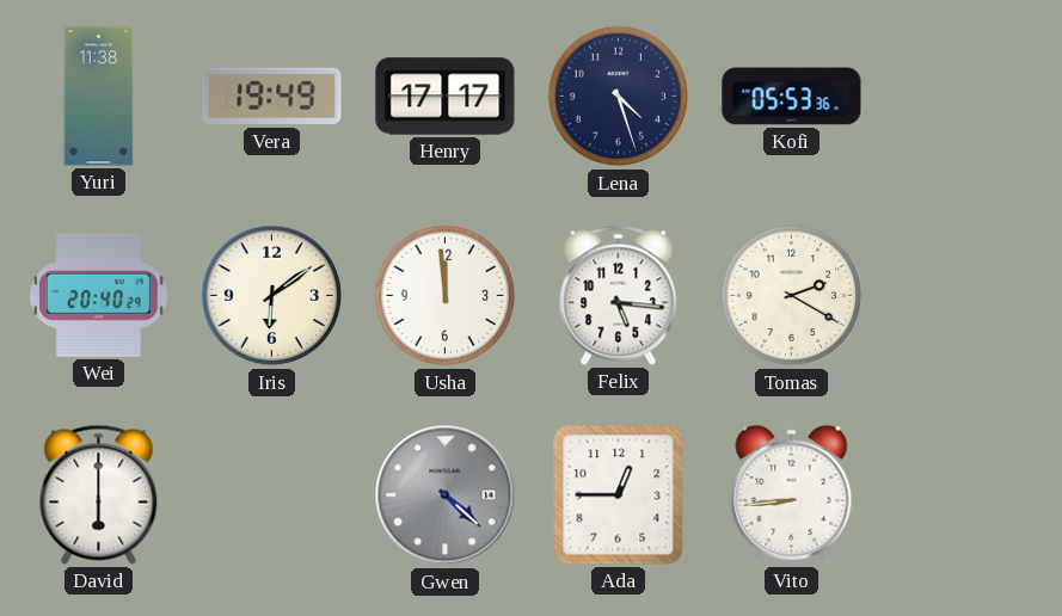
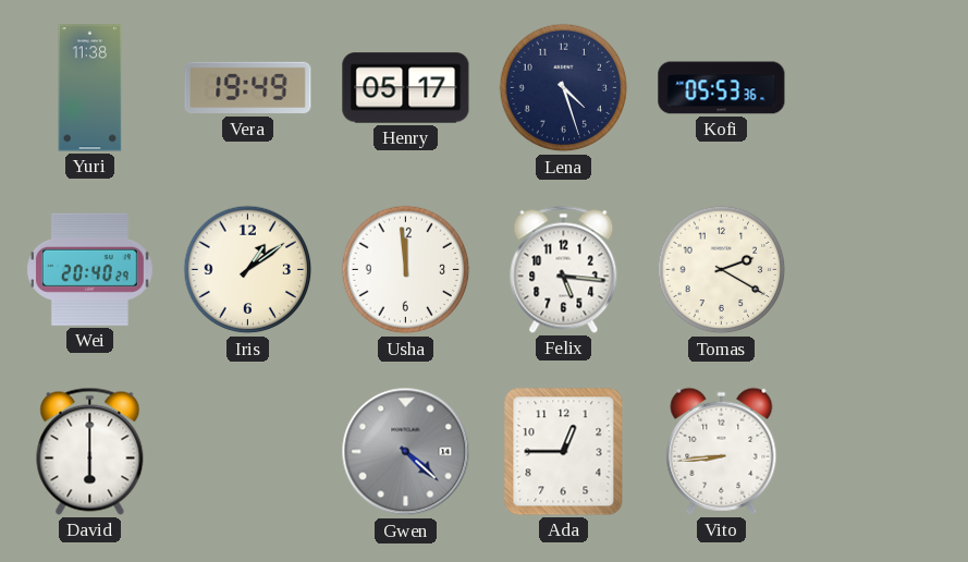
Henry: 17:17 -> 05:17
Iris: 6:09 -> 1:09
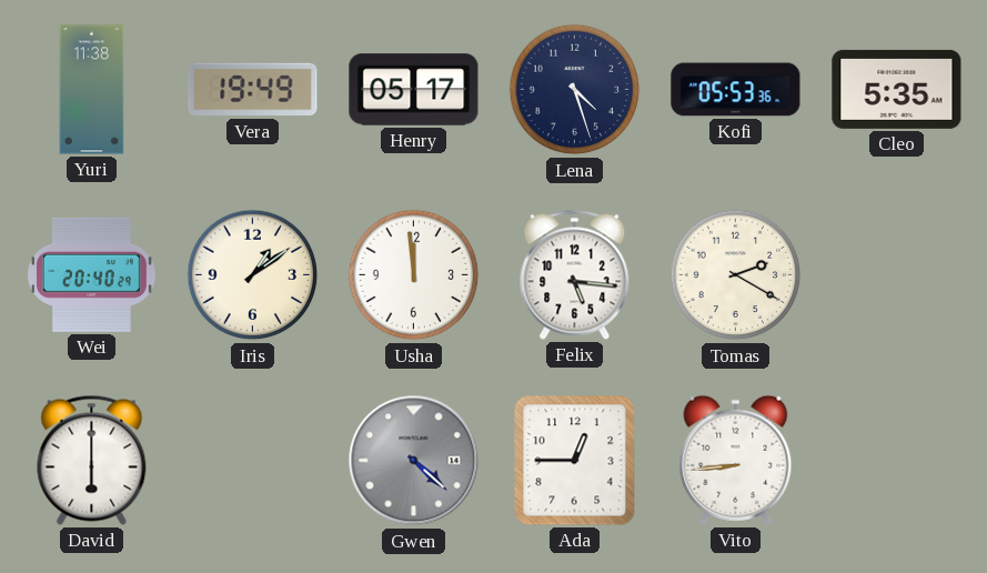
Cleo: none -> 5:35
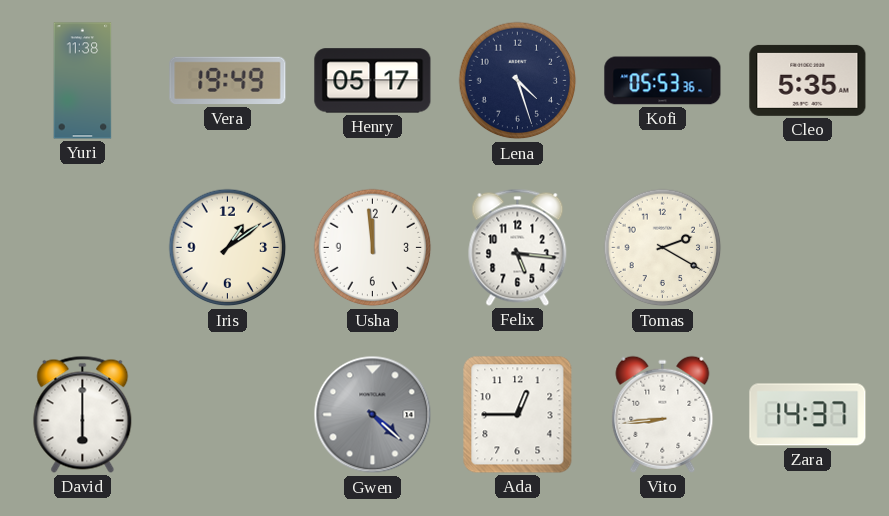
Wei: 20:40 -> none
Zara: none -> 14:37
